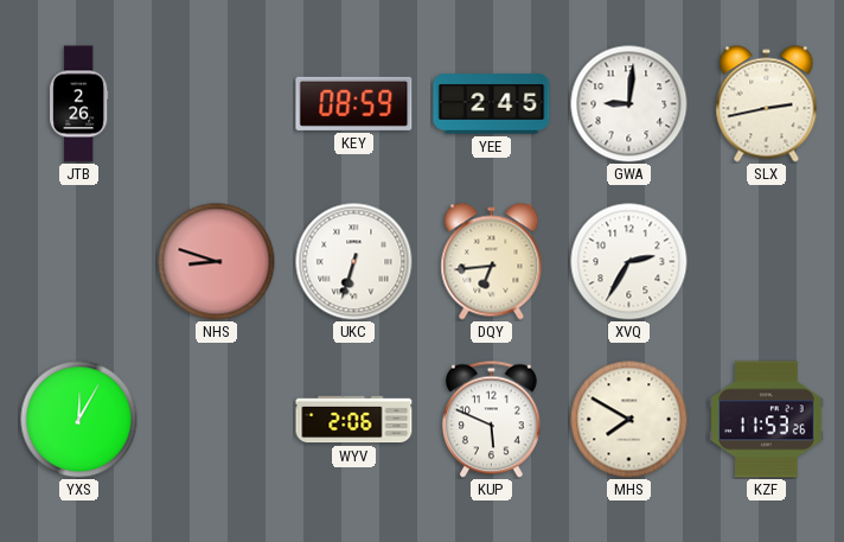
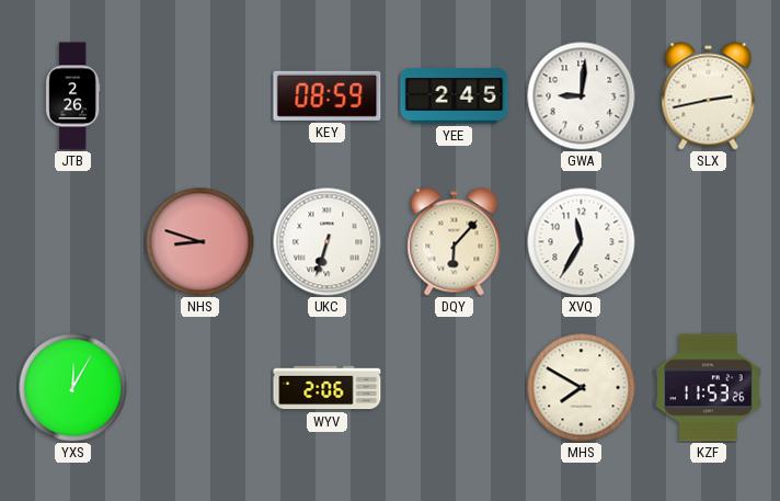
DQY: 6:44 -> 6:07
XVQ: 2:35 -> 11:35
KUP: 5:49 -> none
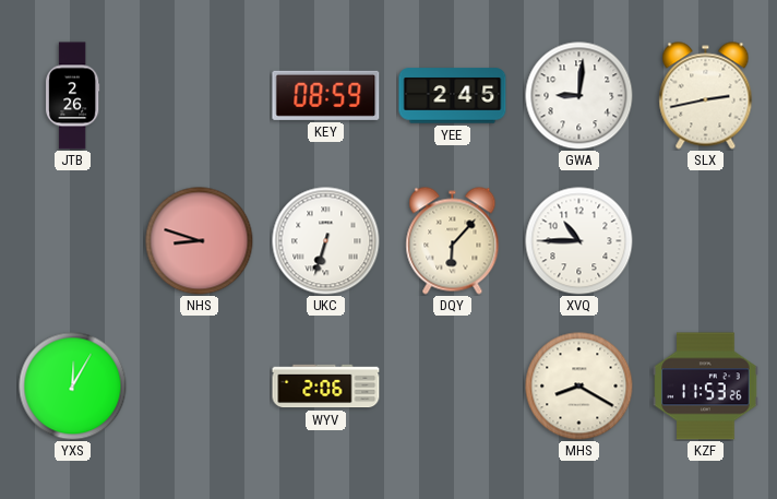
XVQ: 11:35 -> 10:45
MHS: 7:50 -> 8:20
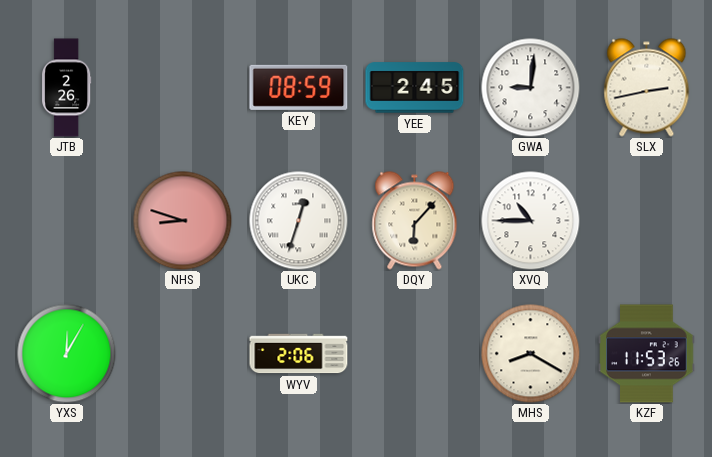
UKC: 6:33 -> 12:33
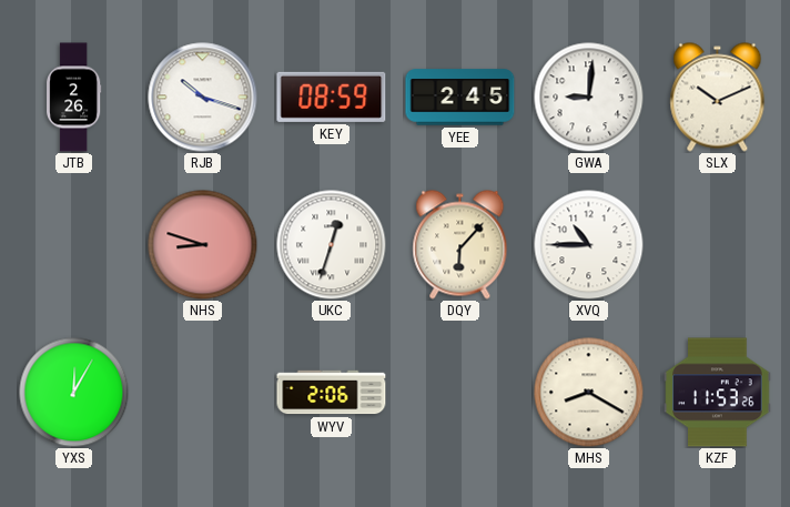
RJB: none -> 10:18
SLX: 2:43 -> 10:11
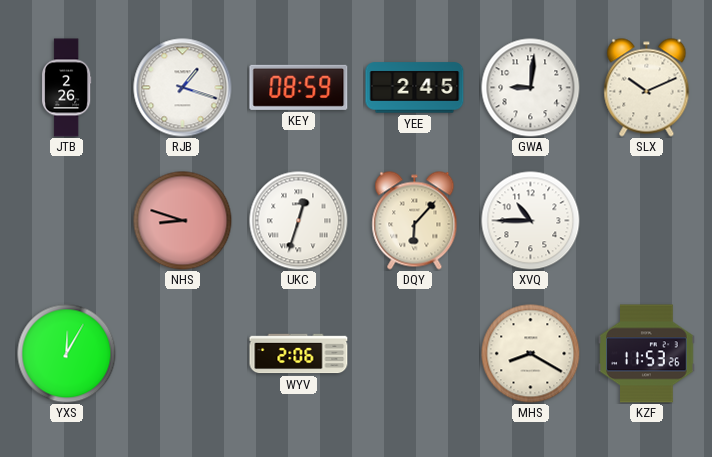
RJB: 10:18 -> 1:18
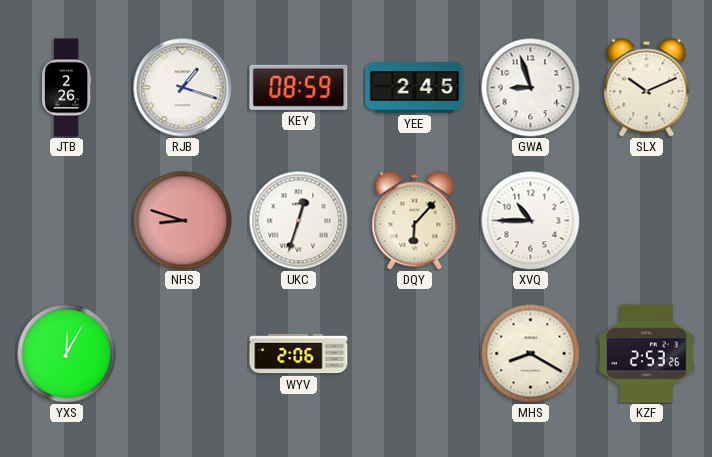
GWA: 9:01 -> 8:57
KZF: 11:53 -> 2:53
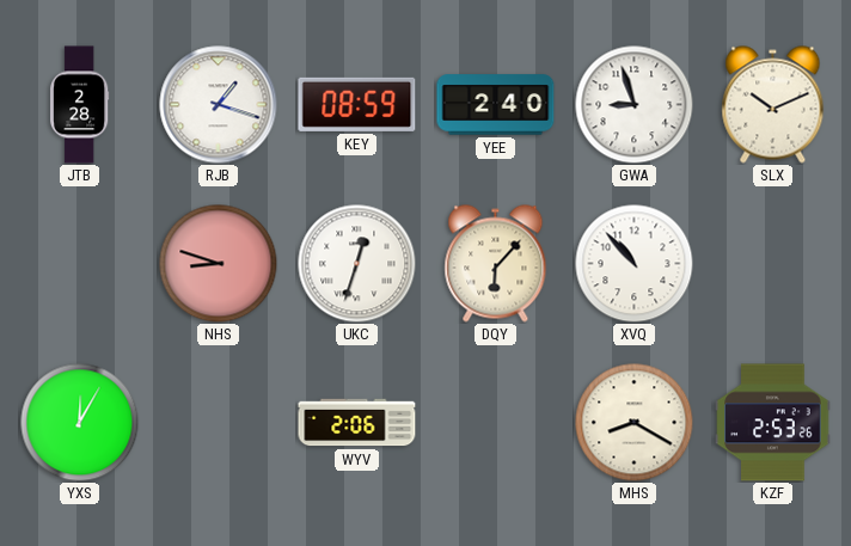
JTB: 2:26 -> 2:28
YEE: 2:45 -> 2:40
XVQ: 10:45 -> 10:53
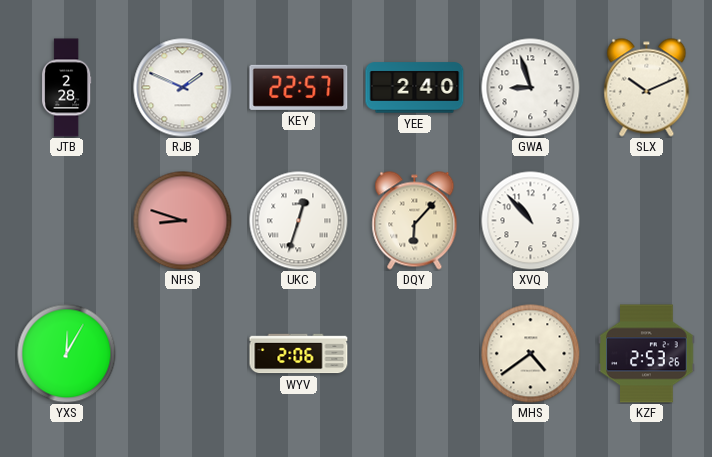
RJB: 1:18 -> 1:49
KEY: 08:59 -> 22:57
MHS: 8:20 -> 4:39
